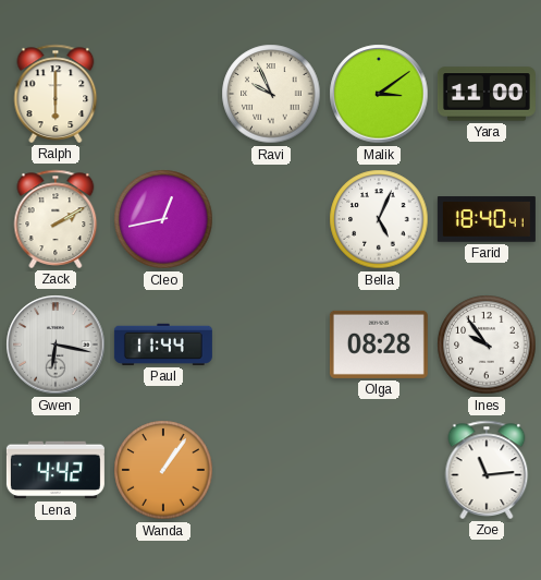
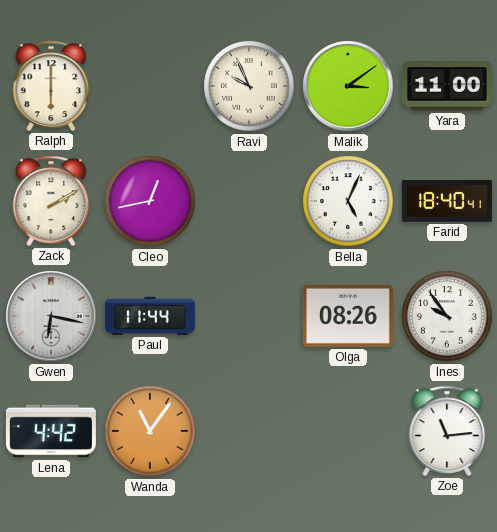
Olga: 08:28 -> 08:26
Wanda: 1:06 -> 11:06
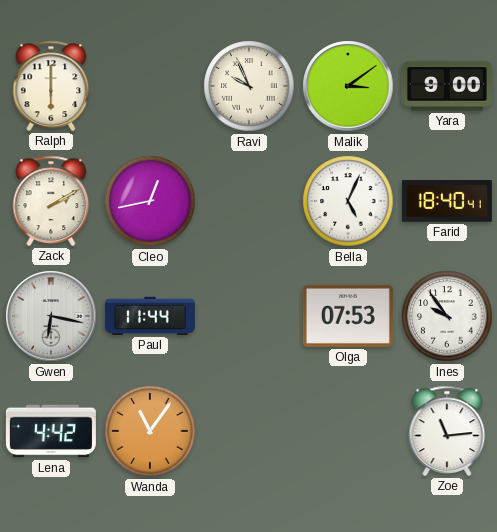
Yara: 11:00 -> 9:00
Olga: 08:26 -> 07:53
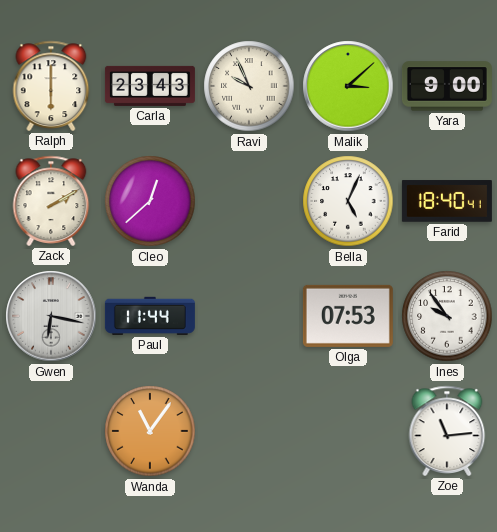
Carla: none -> 23:43
Malik: 3:09 -> 3:08
Cleo: 12:43 -> 12:38
Lena: 4:42 -> none
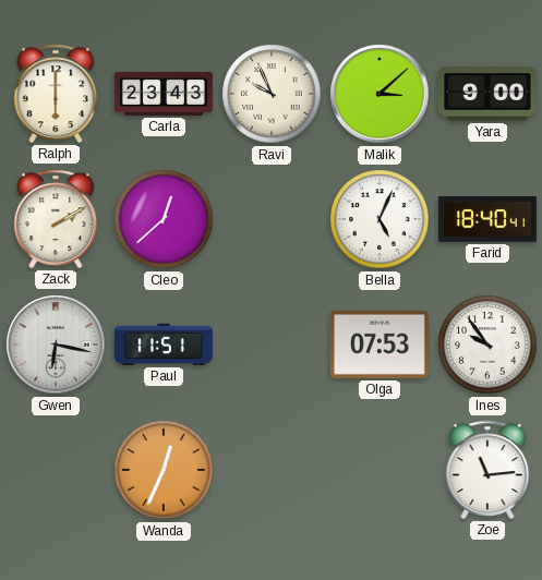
Paul: 11:44 -> 11:51
Wanda: 11:06 -> 12:34
